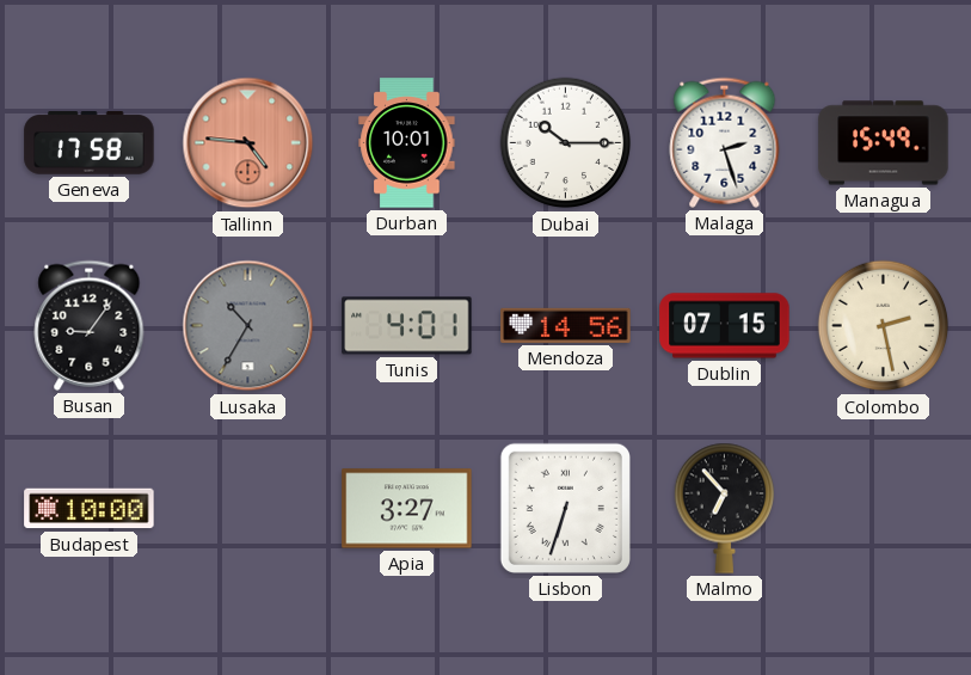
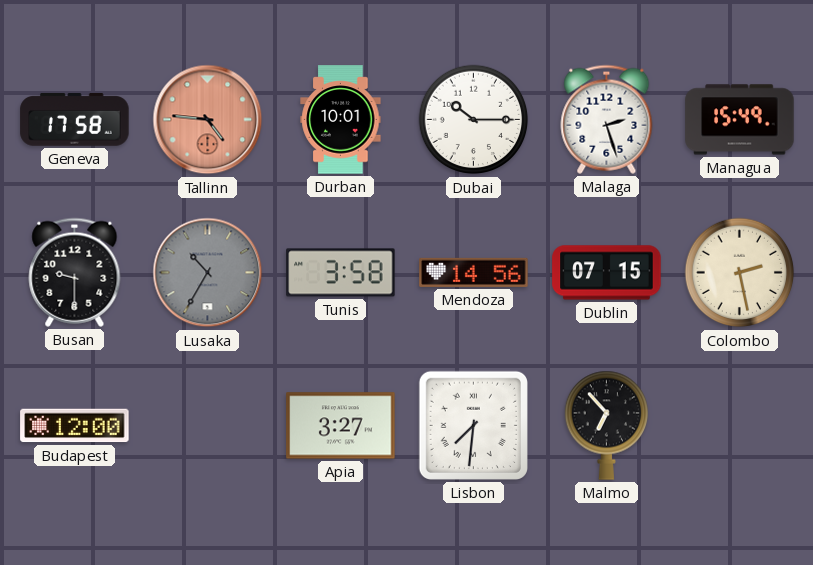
Busan: 9:06 -> 9:30
Tunis: 4:01 -> 3:58
Budapest: 10:00 -> 12:00
Lisbon: 6:33 -> 7:31
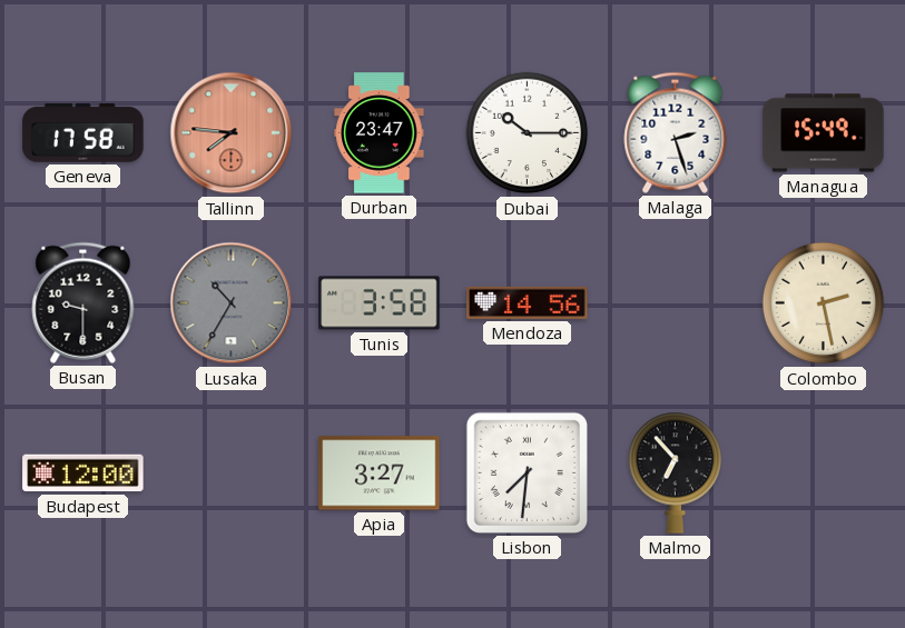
Tallinn: 4:46 -> 7:46
Durban: 10:01 -> 23:47
Dublin: 07:15 -> none
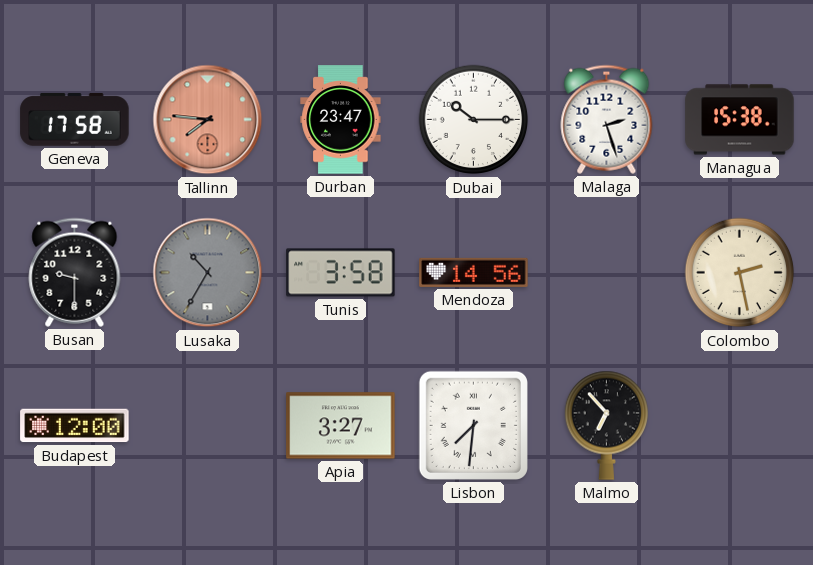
Managua: 15:49 -> 15:38
